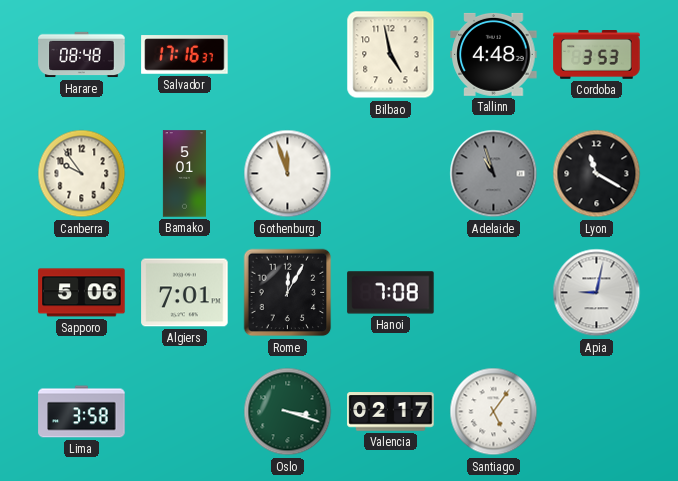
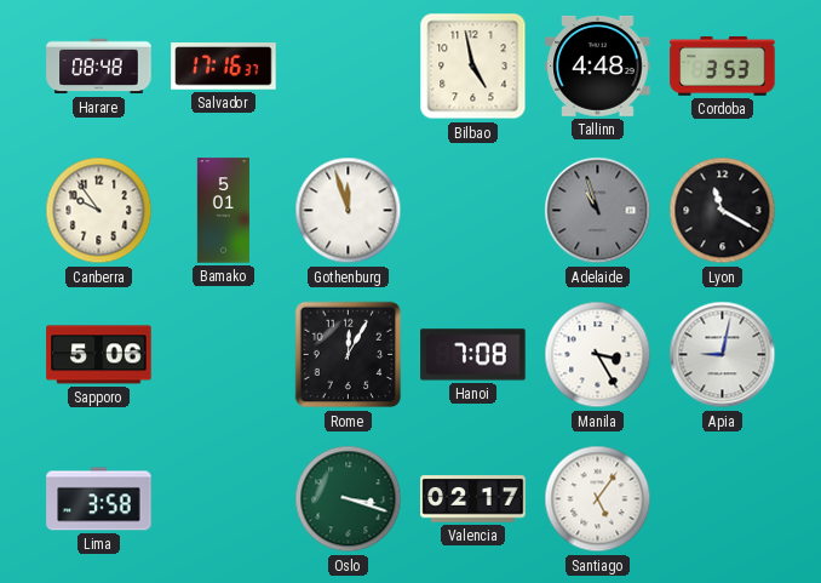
Algiers: 7:01 -> none
Manila: none -> 3:25
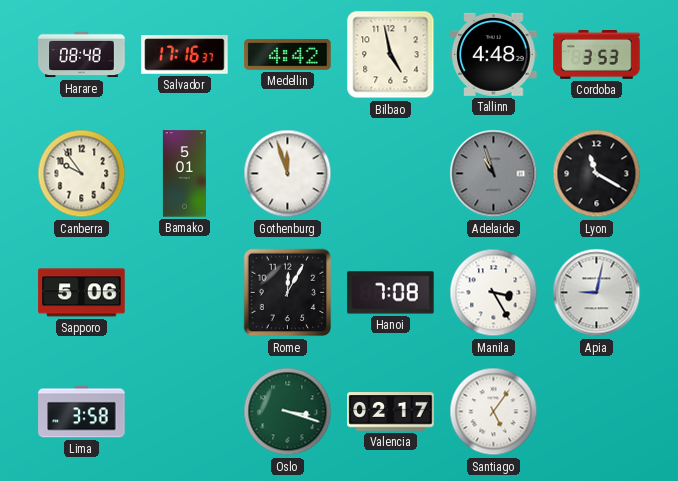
Medellin: none -> 4:42
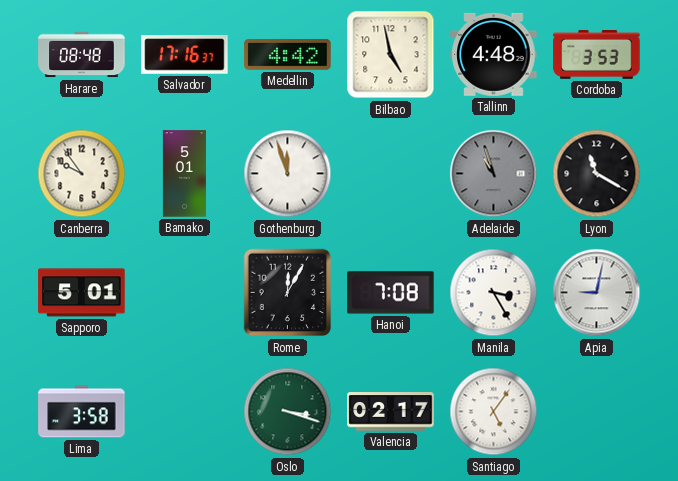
Sapporo: 5:06 -> 5:01
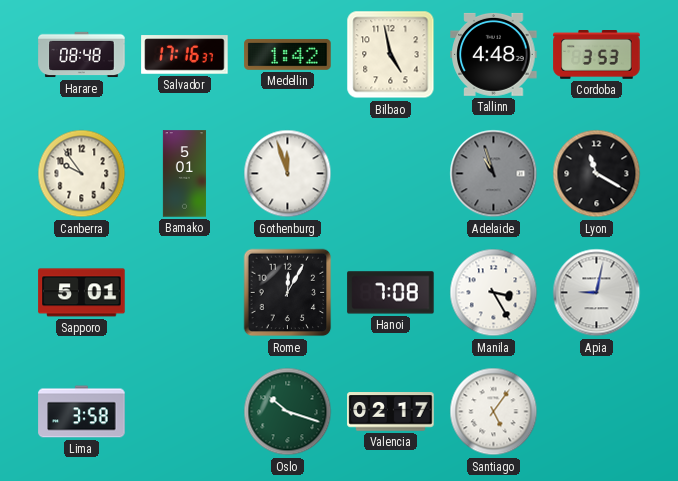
Medellin: 4:42 -> 1:42
Oslo: 3:18 -> 10:18
